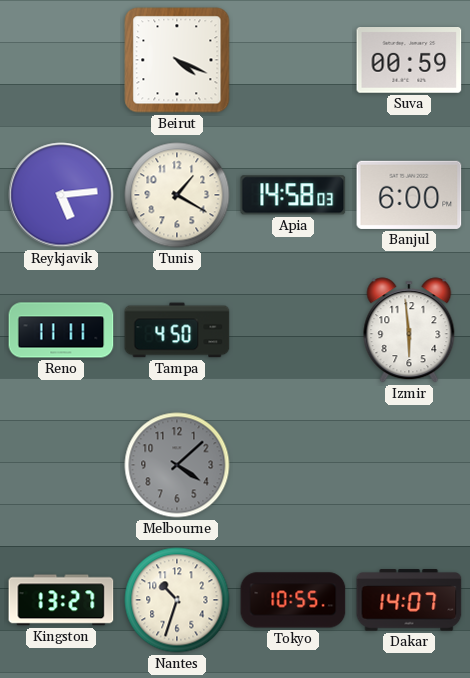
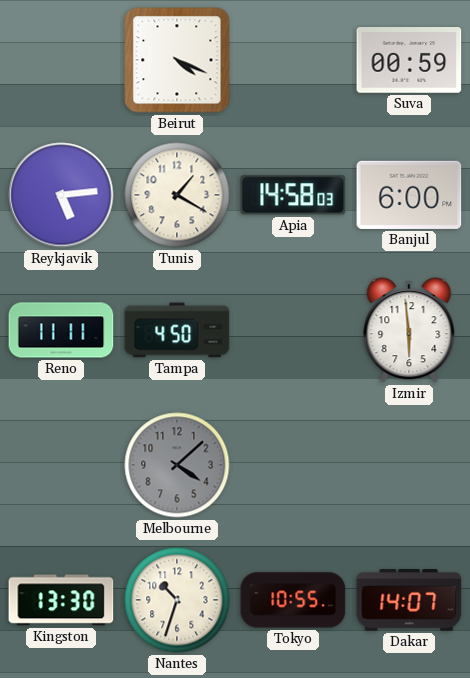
Kingston: 13:27 -> 13:30
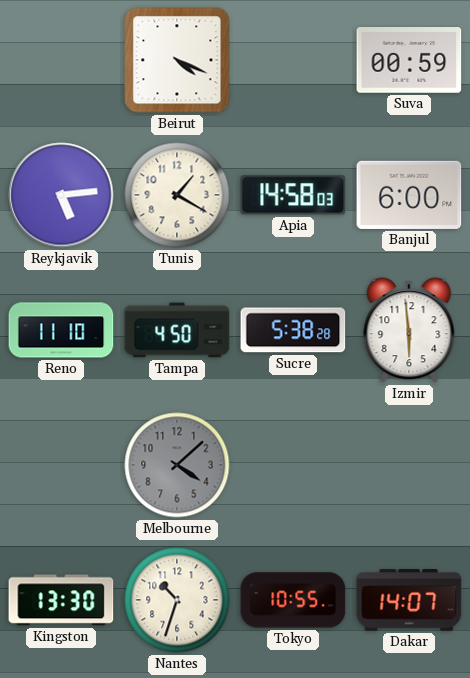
Reno: 11:11 -> 11:10
Sucre: none -> 5:38
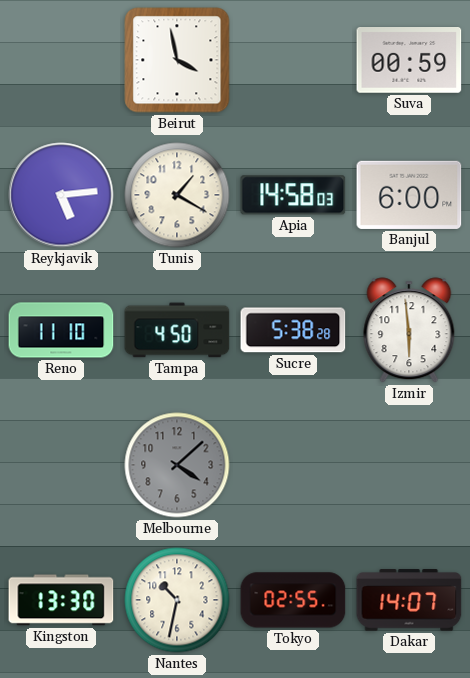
Beirut: 4:19 -> 3:58
Nantes: 10:33 -> 10:32
Tokyo: 10:55 -> 02:55
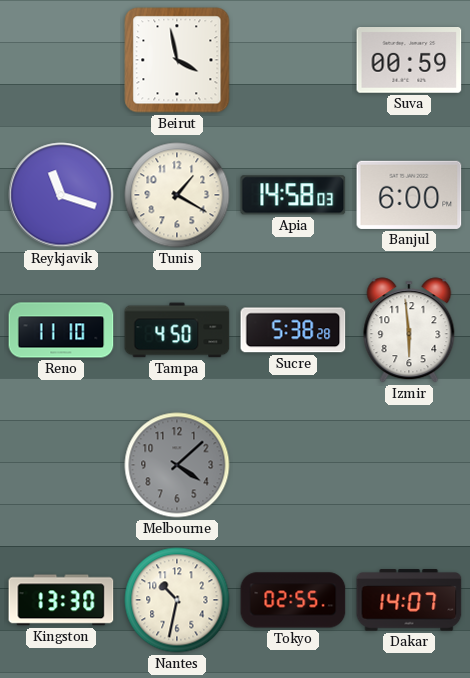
Reykjavik: 5:14 -> 11:18
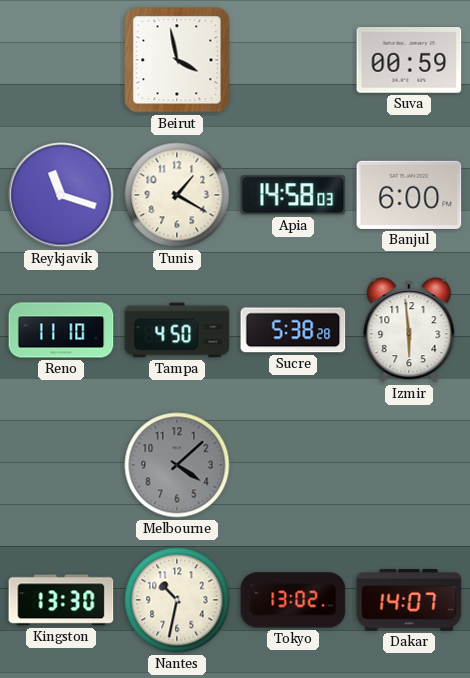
Tokyo: 02:55 -> 13:02
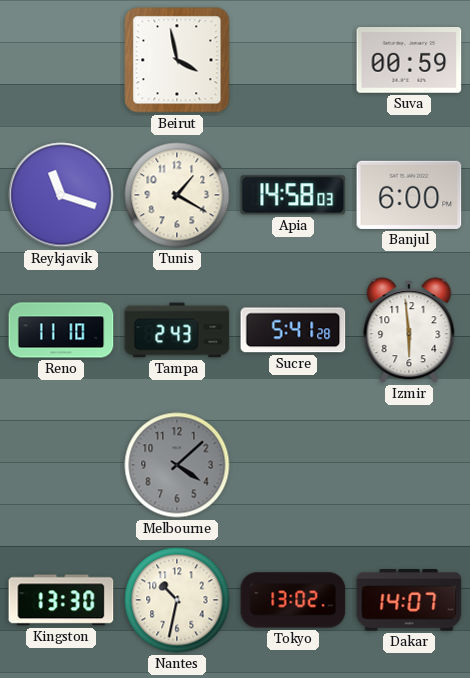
Tampa: 4:50 -> 2:43
Sucre: 5:38 -> 5:41
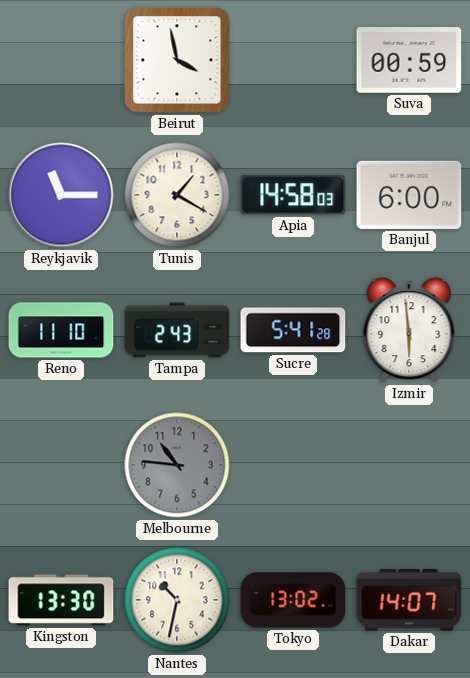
Reykjavik: 11:18 -> 11:15
Melbourne: 4:08 -> 10:46
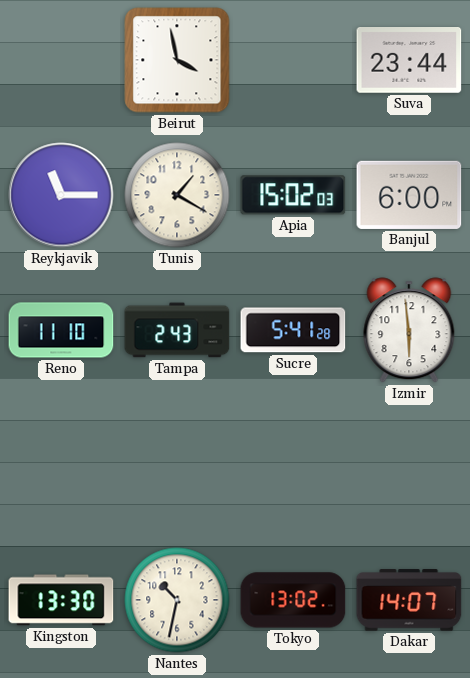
Suva: 00:59 -> 23:44
Apia: 14:58 -> 15:02
Melbourne: 10:46 -> none
